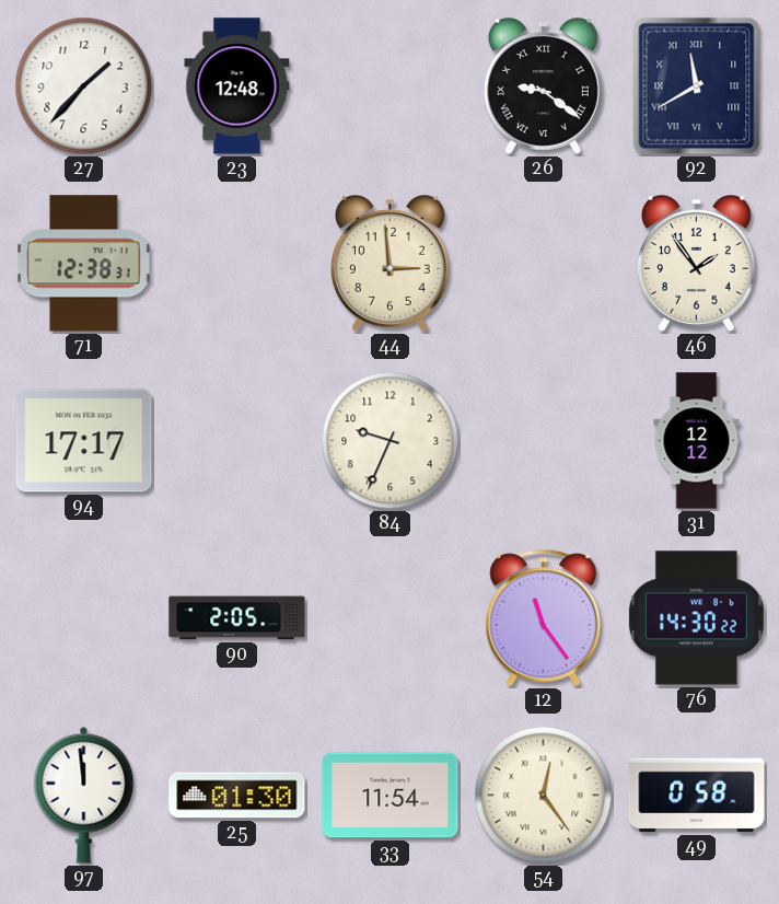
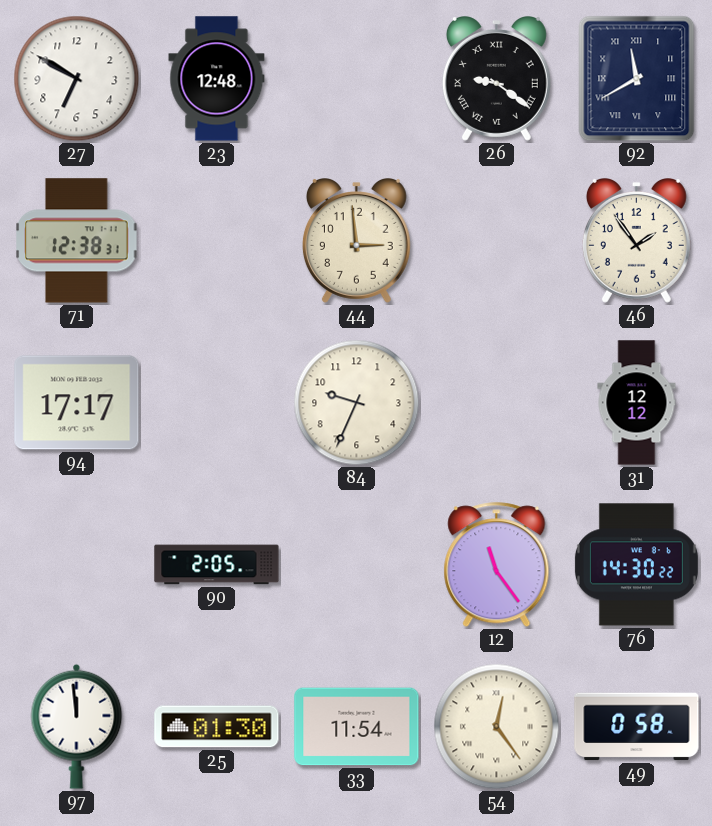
27: 1:37 -> 6:50
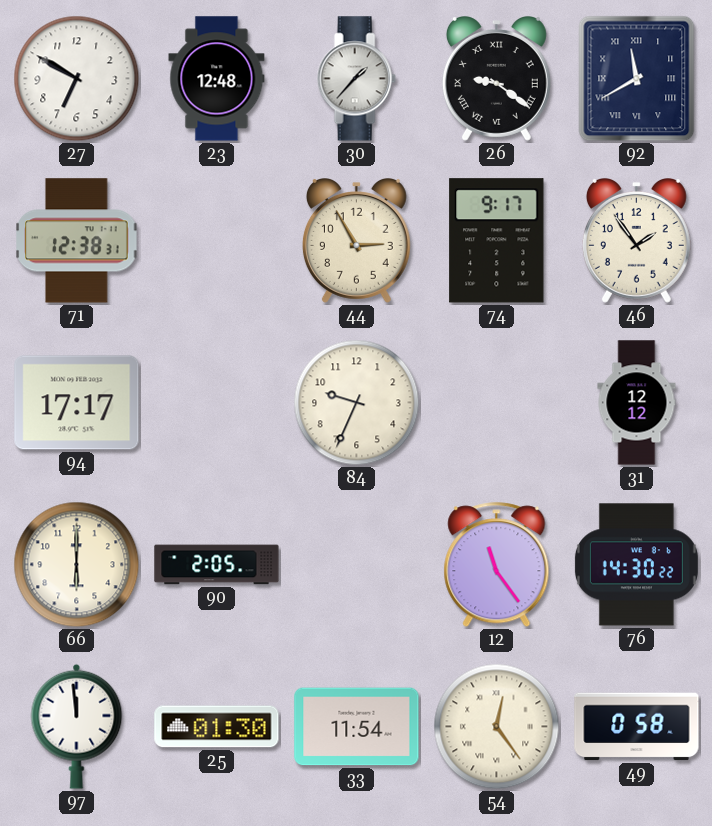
30: none -> 1:37
44: 2:59 -> 2:55
74: none -> 9:17
66: none -> 6:00
